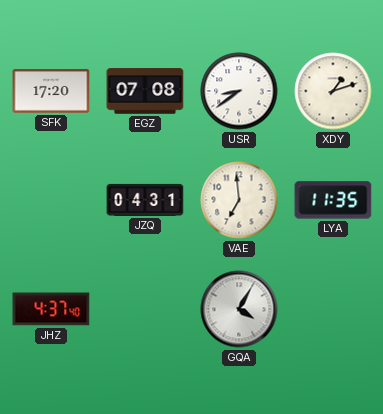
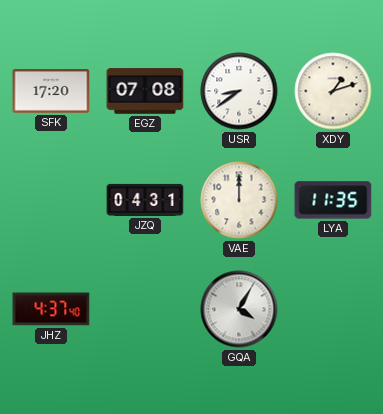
VAE: 6:59 -> 12:00
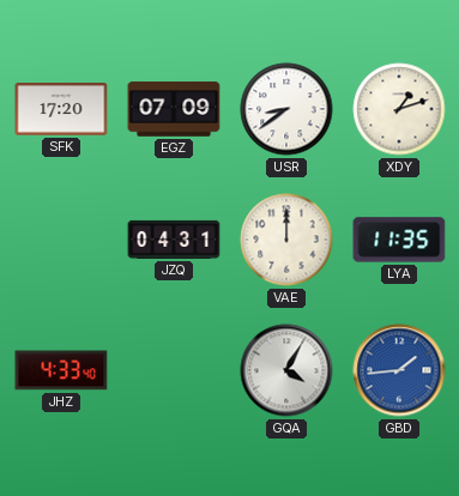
EGZ: 07:08 -> 07:09
JHZ: 4:37 -> 4:33
GBD: none -> 1:44
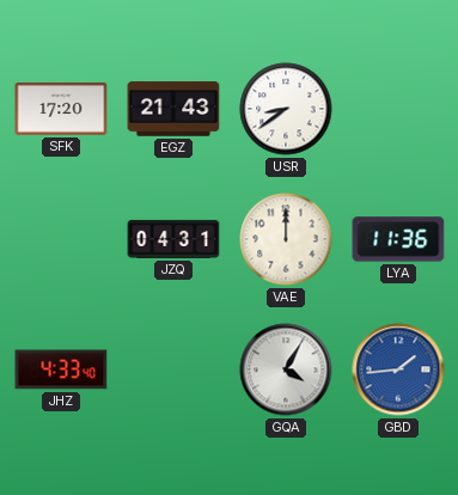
EGZ: 07:09 -> 21:43
XDY: 1:12 -> none
LYA: 11:35 -> 11:36
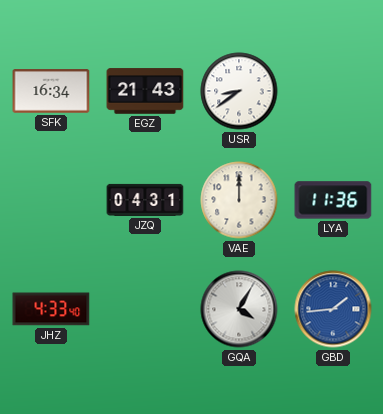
SFK: 17:20 -> 16:34
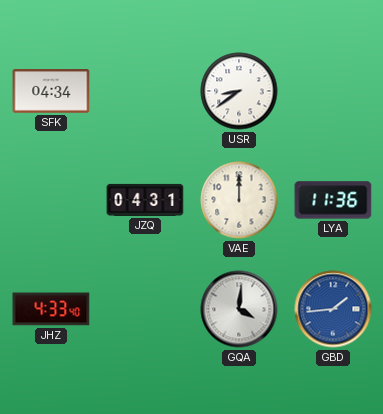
SFK: 16:34 -> 04:34
EGZ: 21:43 -> none
GQA: 4:05 -> 4:01
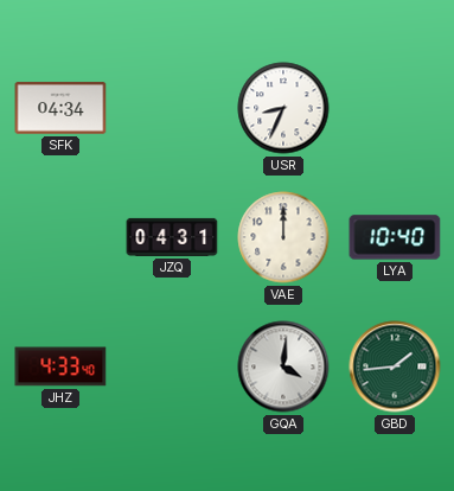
USR: 8:39 -> 8:34
LYA: 11:36 -> 10:40
GBD dial: blue -> green
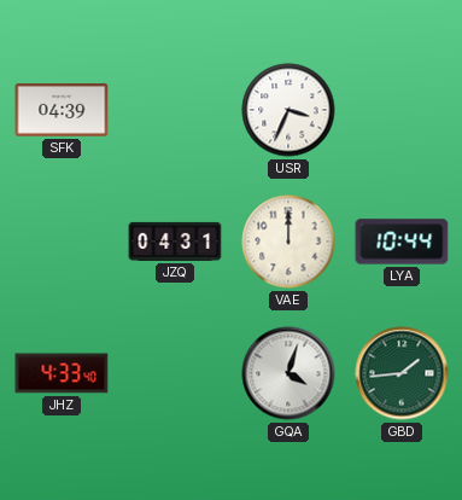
SFK: 04:34 -> 04:39
USR: 8:34 -> 3:34
LYA: 10:40 -> 10:44
GQA: 4:01 -> 4:03
